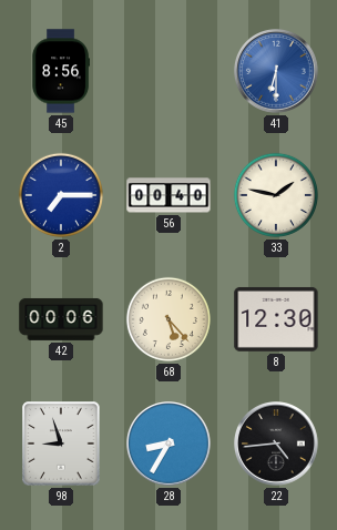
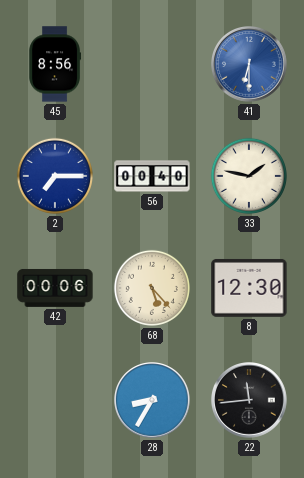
98: 8:57 -> none
22: 4:44 -> 11:44
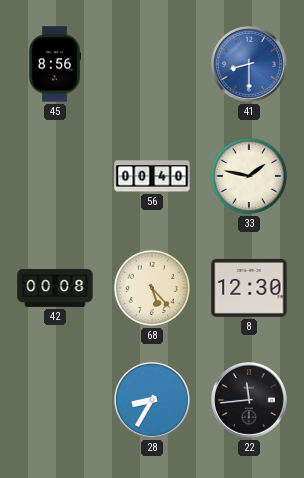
41: 6:30 -> 8:30
2: 7:15 -> none
42: 00:06 -> 00:08
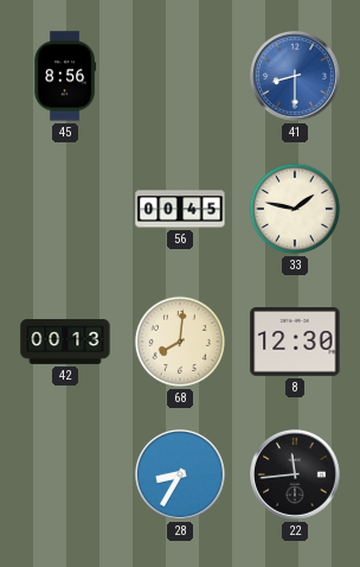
56: 00:40 -> 00:45
42: 00:08 -> 00:13
68: 5:23 -> 8:01
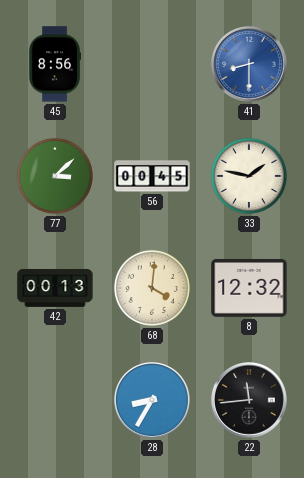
77: none -> 3:08
68: 8:01 -> 4:01
8: 12:30 -> 12:32
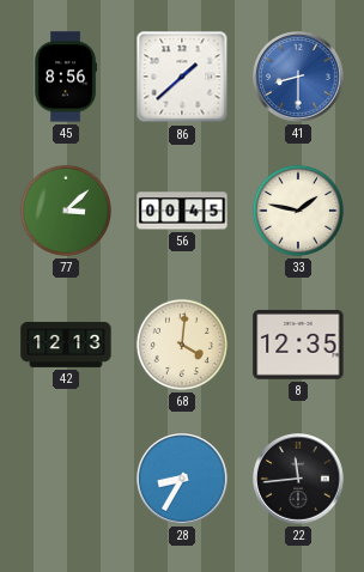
86: none -> 1:38
42: 00:13 -> 12:13
8: 12:32 -> 12:35
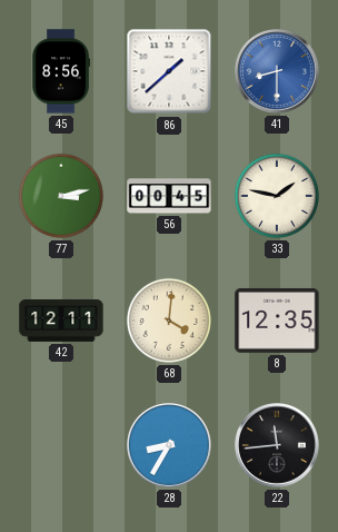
77: 3:08 -> 3:13
42: 12:13 -> 12:11
